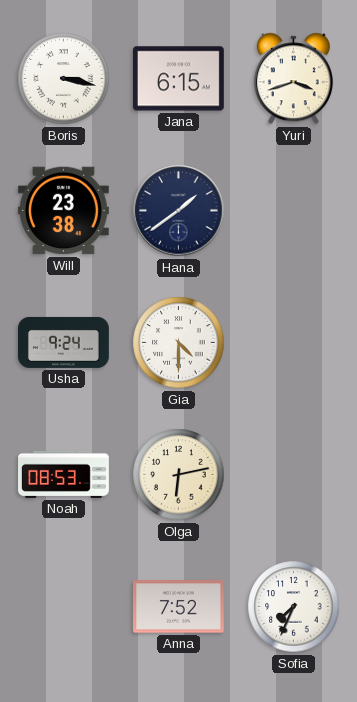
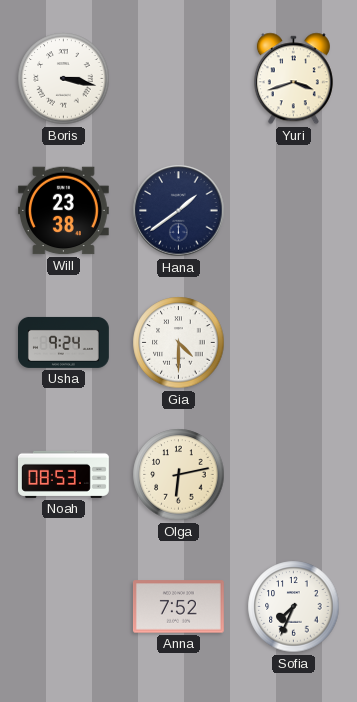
Jana: 6:15 -> none
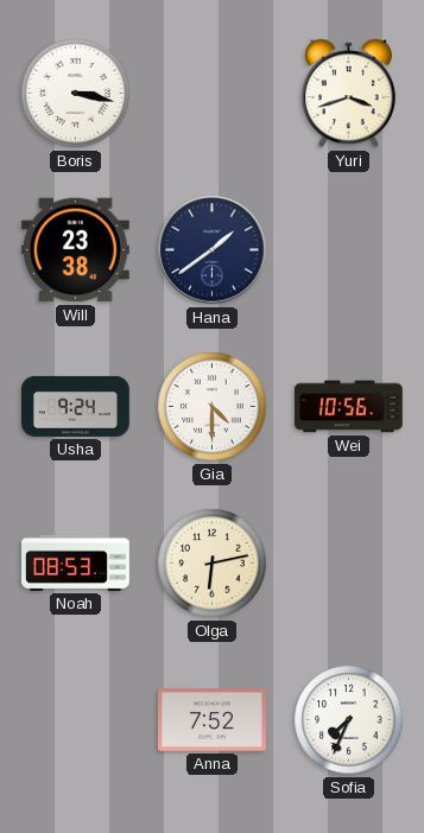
Wei: none -> 10:56
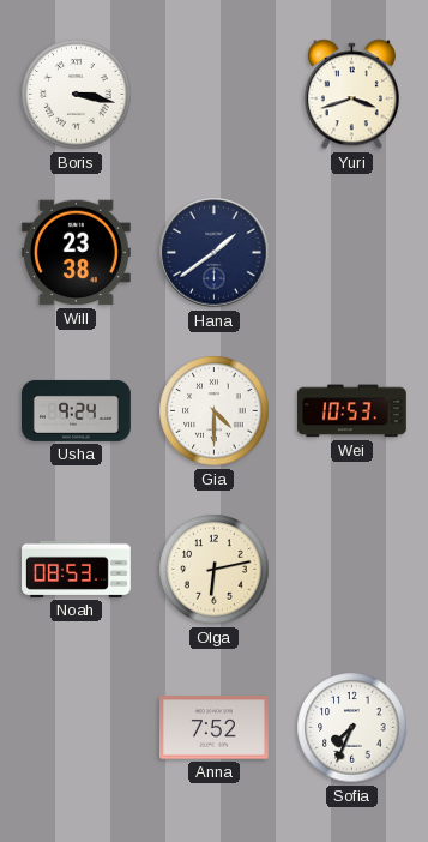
Wei: 10:56 -> 10:53
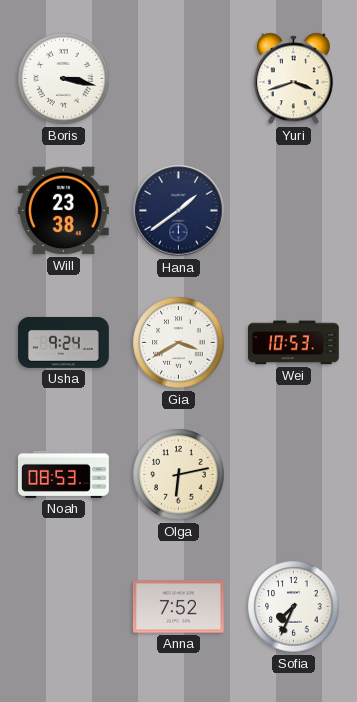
Gia: 4:30 -> 3:40
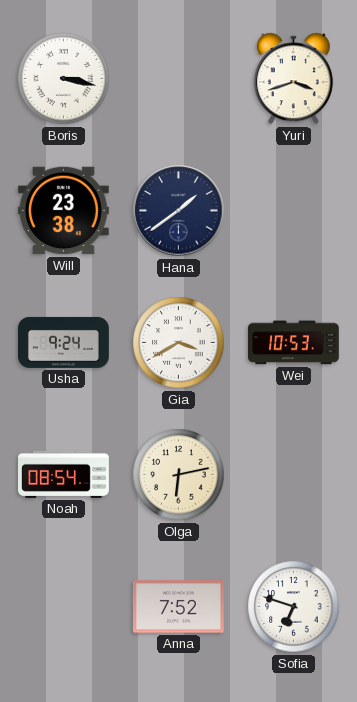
Noah: 08:53 -> 08:54
Sofia: 7:34 -> 6:48
